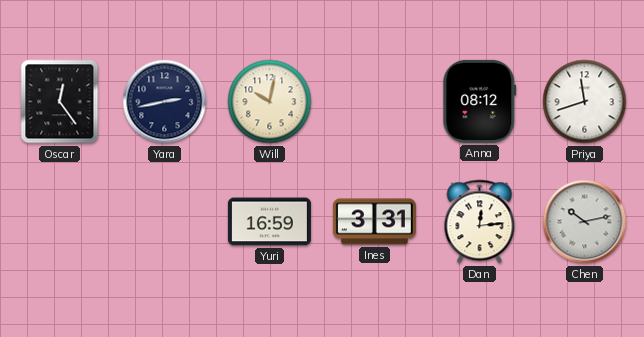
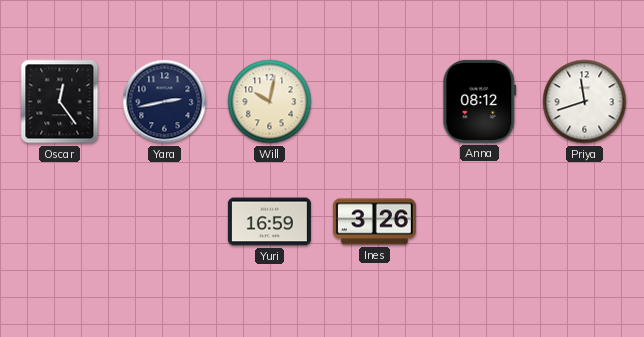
Ines: 3:31 -> 3:26
Dan: 12:14 -> none
Chen: 10:13 -> none
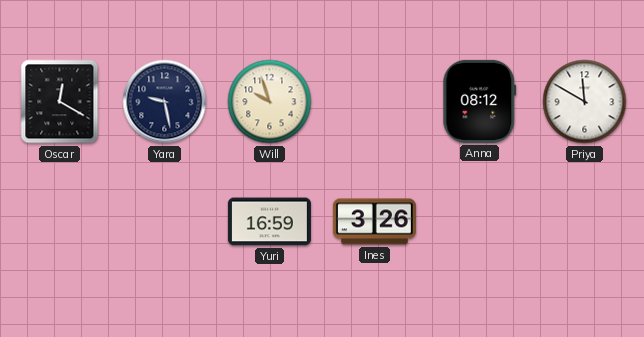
Oscar: 12:24 -> 12:20
Yara: 2:43 -> 9:28
Will: 10:02 -> 9:57
Priya: 11:42 -> 11:50
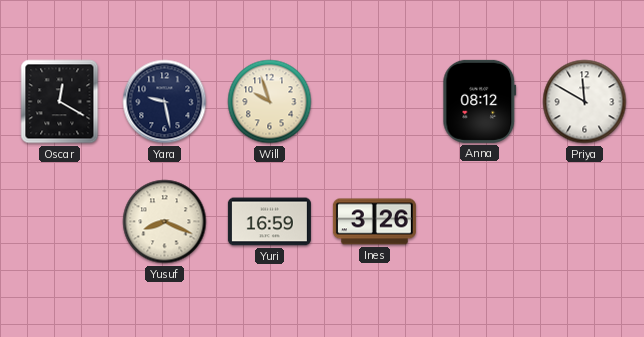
Yusuf: none -> 8:19
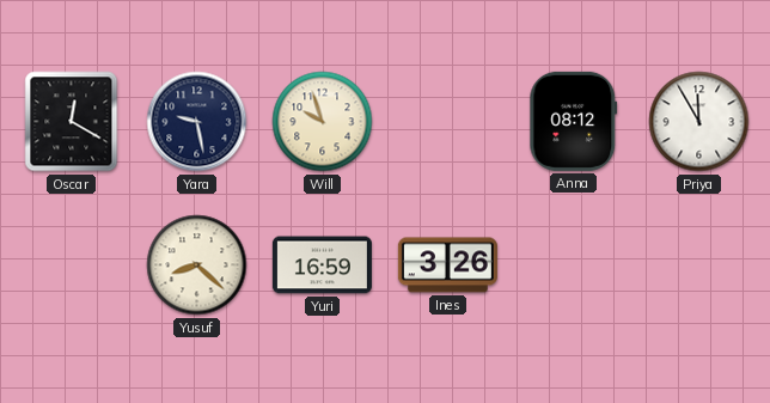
Priya: 11:50 -> 11:55
Yusuf: 8:19 -> 8:22
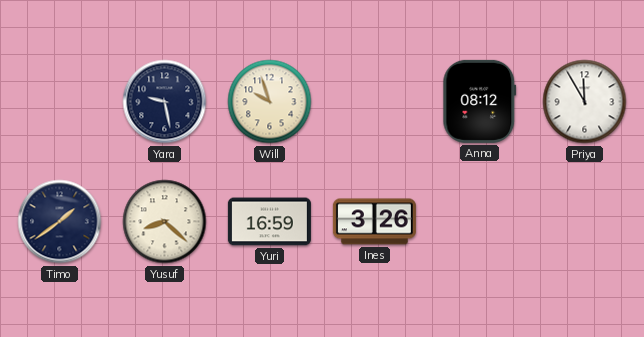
Oscar: 12:20 -> none
Timo: none -> 1:39
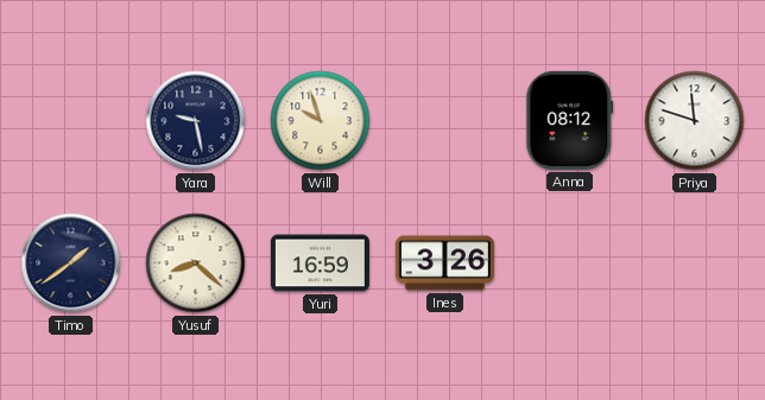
Priya: 11:55 -> 11:48
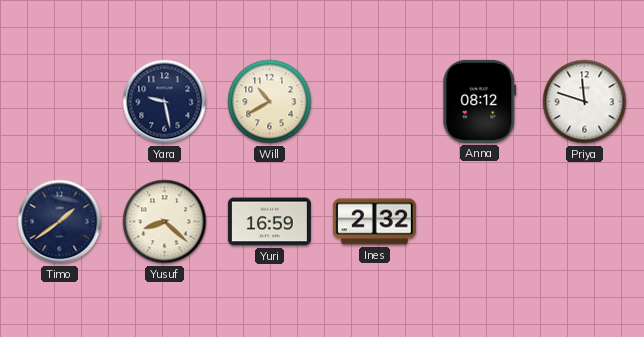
Will: 9:57 -> 10:40
Ines: 3:26 -> 2:32
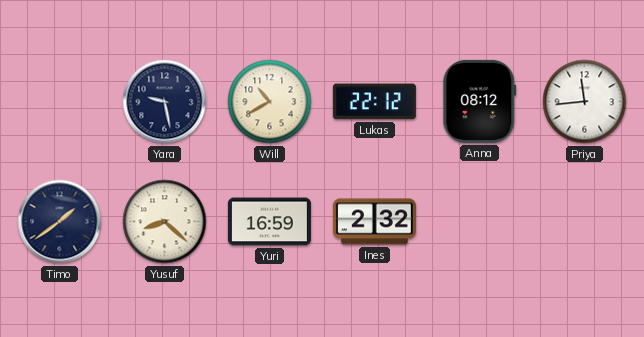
Lukas: none -> 22:12
Priya: 11:48 -> 11:44
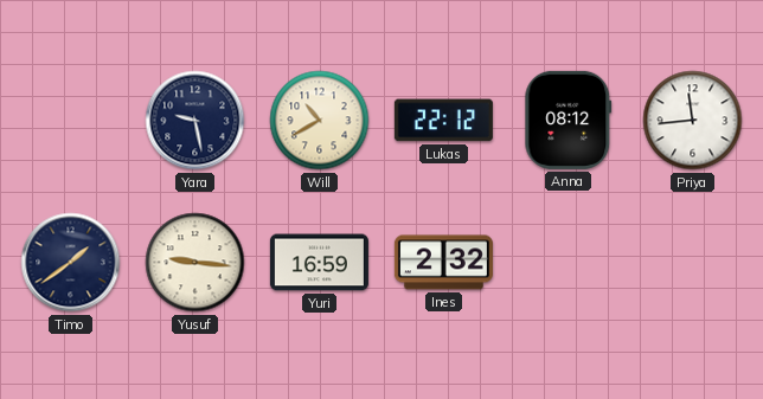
Yusuf: 8:22 -> 9:16
